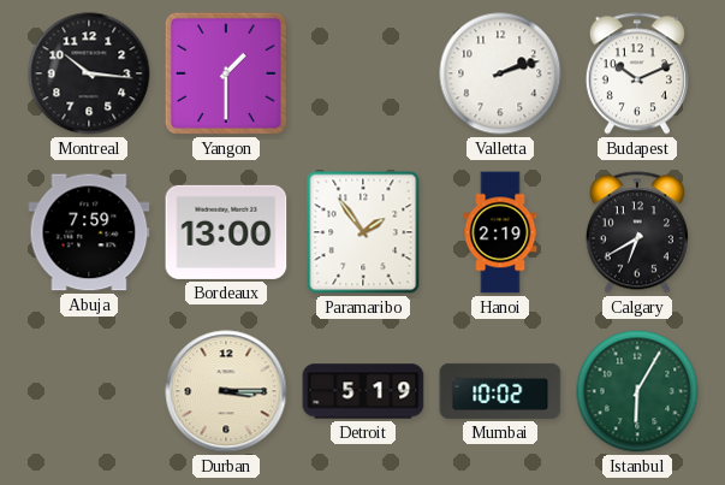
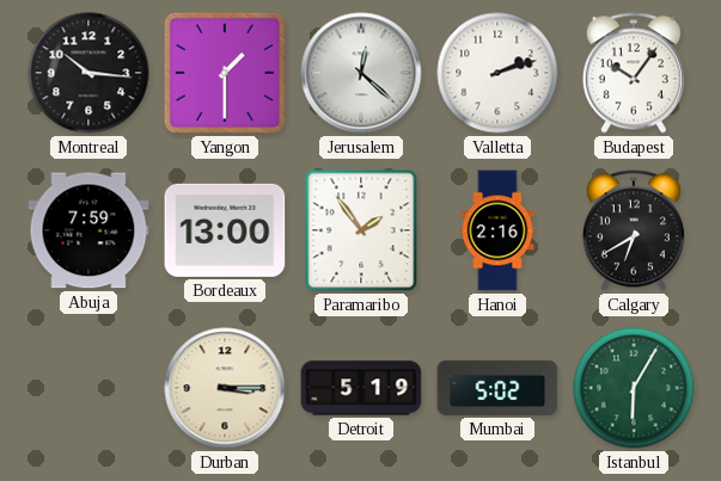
Jerusalem: none -> 12:22
Budapest: 10:11 -> 10:06
Hanoi: 2:19 -> 2:16
Mumbai: 10:02 -> 5:02
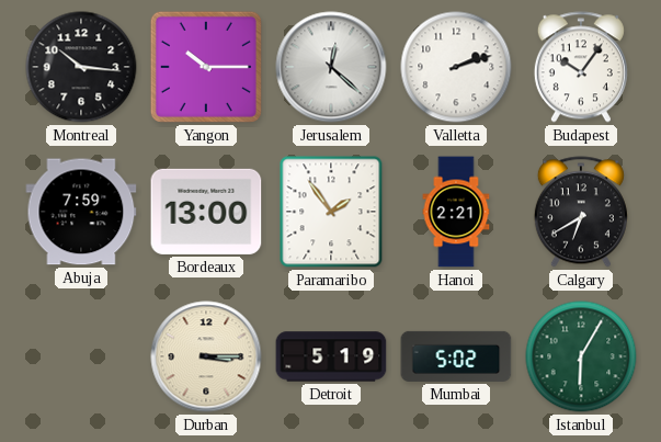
Yangon: 1:30 -> 10:15
Hanoi: 2:16 -> 2:21
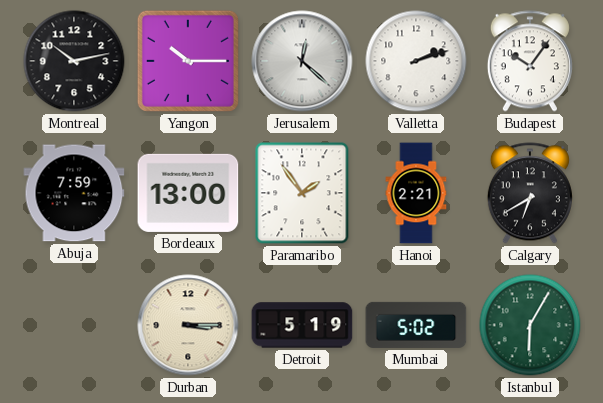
Montreal: 10:16 -> 10:13
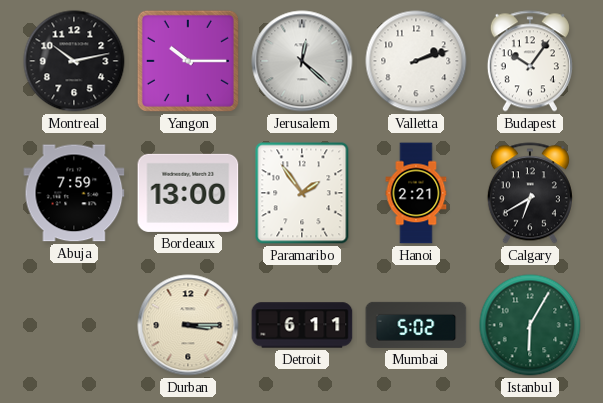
Detroit: 5:19 -> 6:11
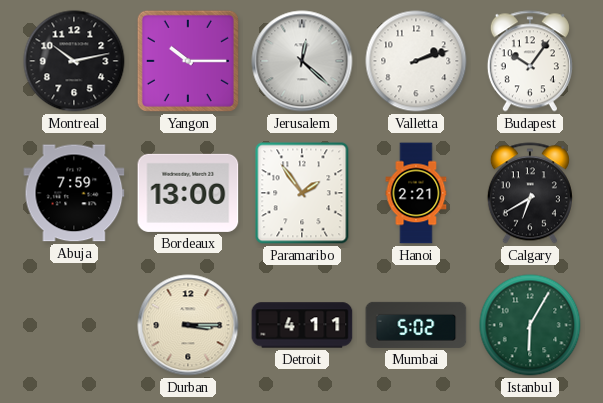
Detroit: 6:11 -> 4:11
